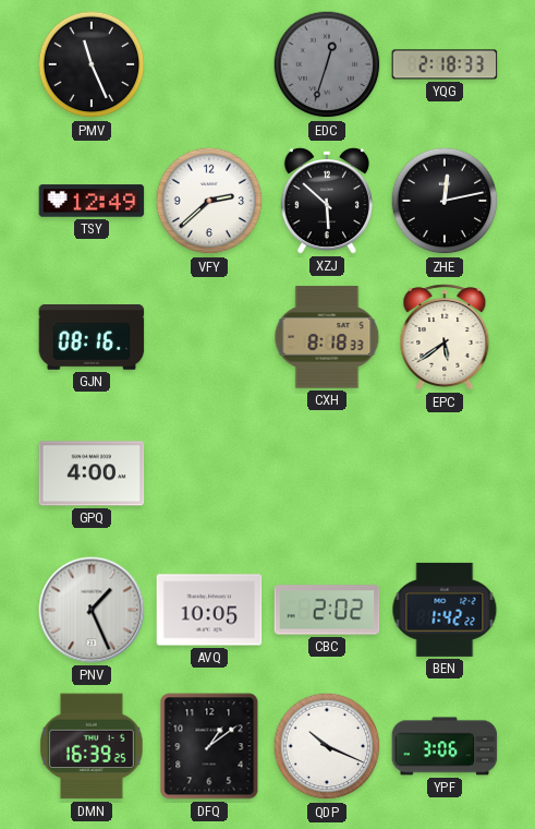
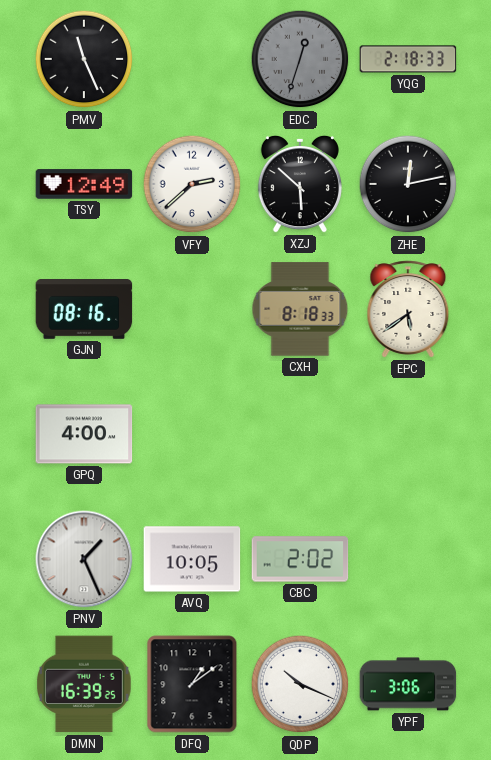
BEN: 1:42 -> none
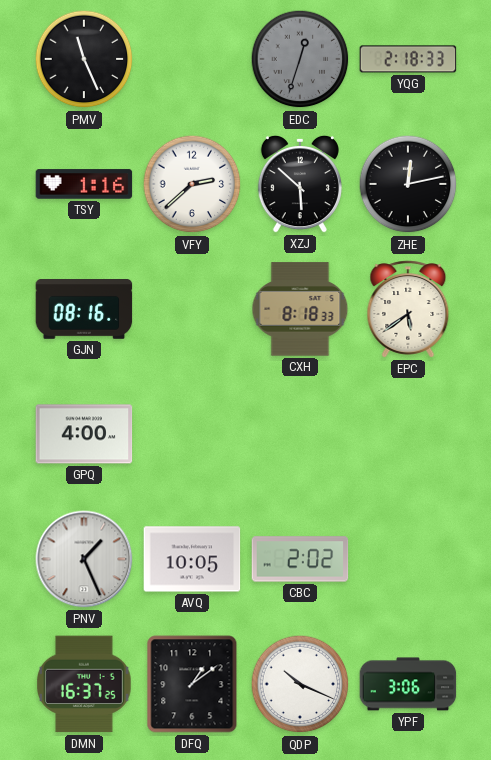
TSY: 12:49 -> 1:16
DMN: 16:39 -> 16:37
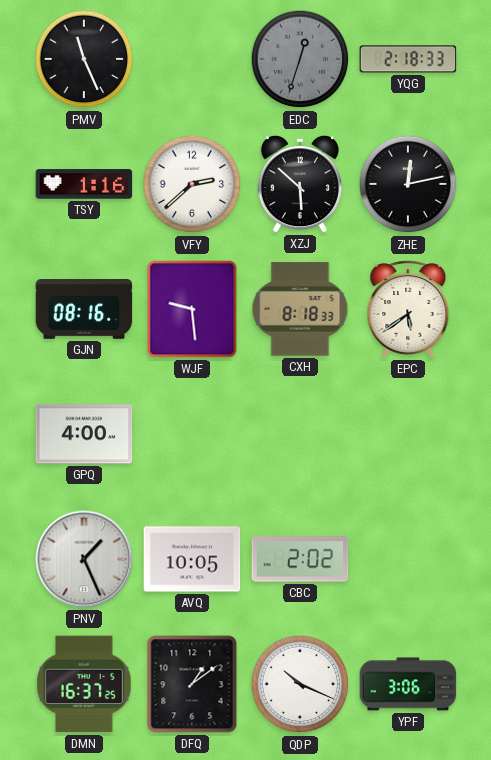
WJF: none -> 9:29
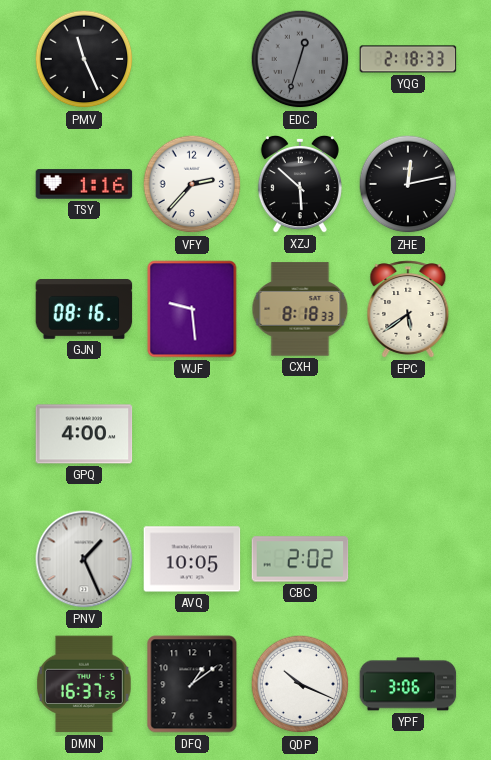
VFY: 2:38 -> 2:37
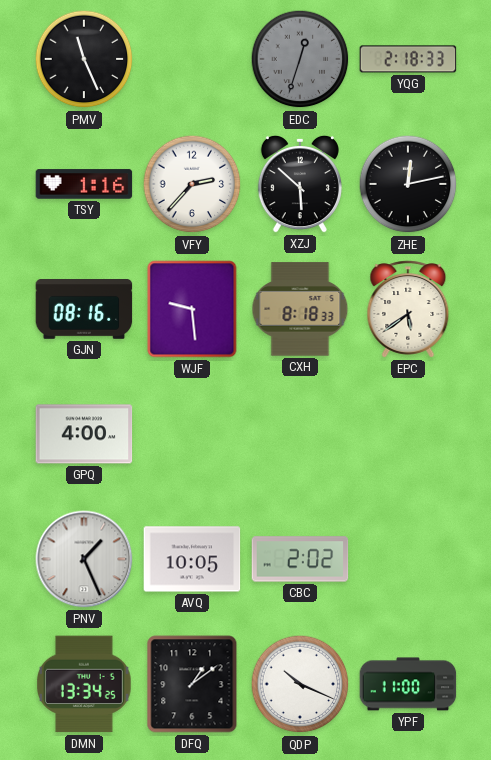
DMN: 16:37 -> 13:34
YPF: 3:06 -> 11:00
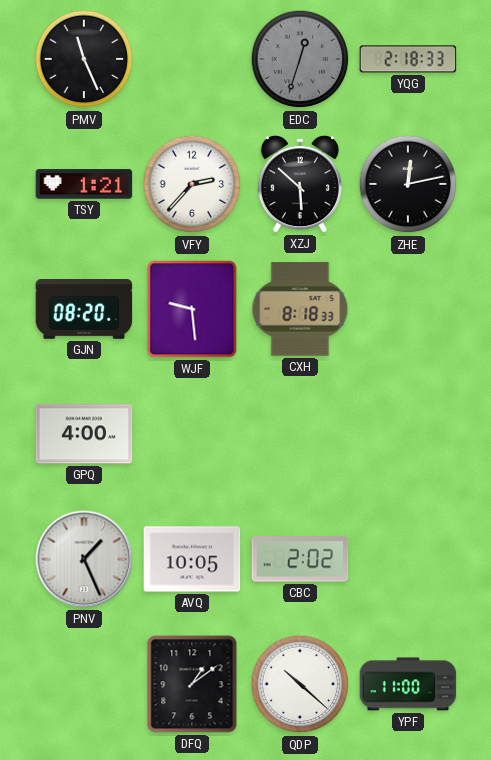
TSY: 1:16 -> 1:21
GJN: 08:16 -> 08:20
EPC: 5:39 -> none
DMN: 13:34 -> none
QDP: 10:19 -> 10:22
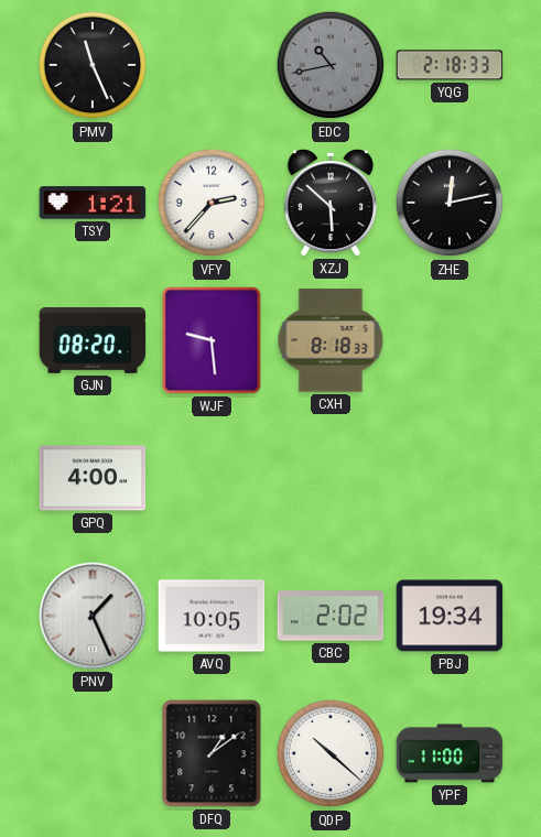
EDC: 12:33 -> 10:43
PBJ: none -> 19:34
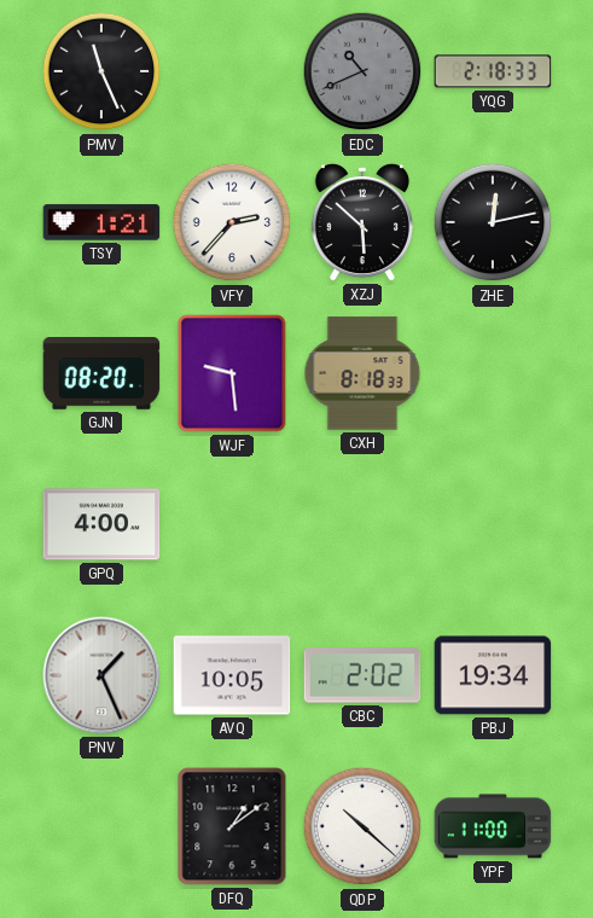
EDC: 10:43 -> 10:41
